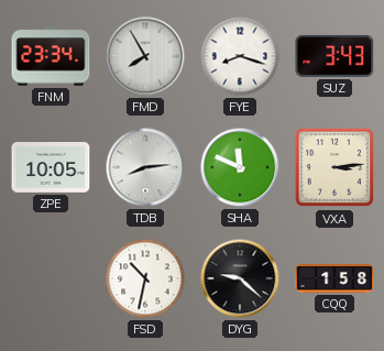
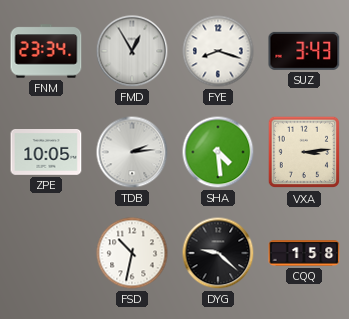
FMD: 7:55 -> 12:55
TDB: 8:14 -> 2:14
SHA: 11:49 -> 4:29
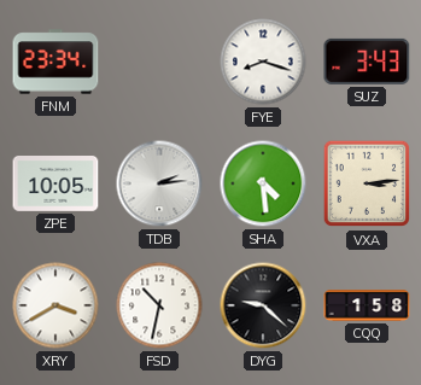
FMD: 12:55 -> none
XRY: none -> 3:40
